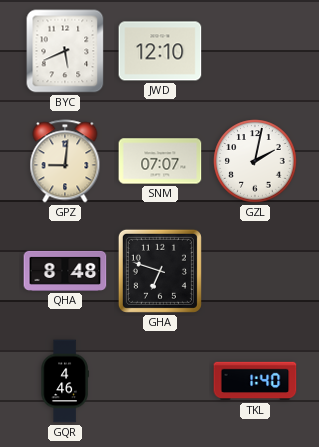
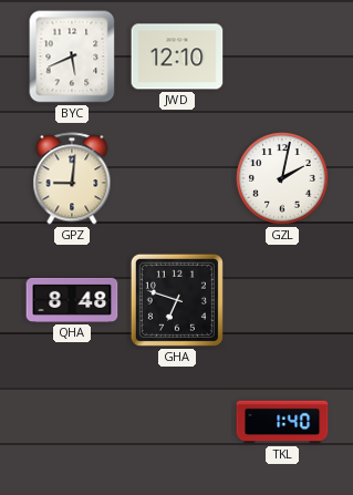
SNM: 07:07 -> none
GQR: 4:46 -> none
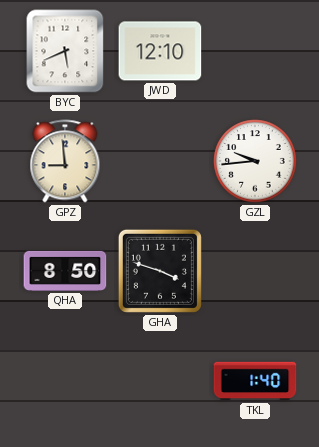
GPZ: 9:01 -> 8:59
GZL: 2:02 -> 9:44
QHA: 8:48 -> 8:50
GHA: 6:48 -> 3:48
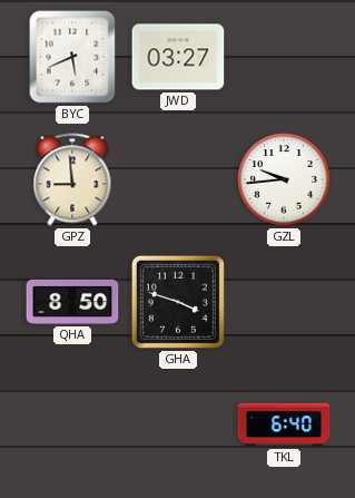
JWD: 12:10 -> 03:27
TKL: 1:40 -> 6:40
